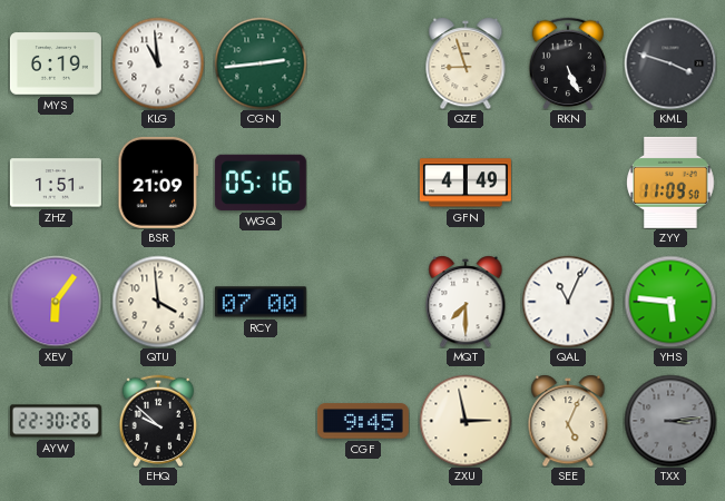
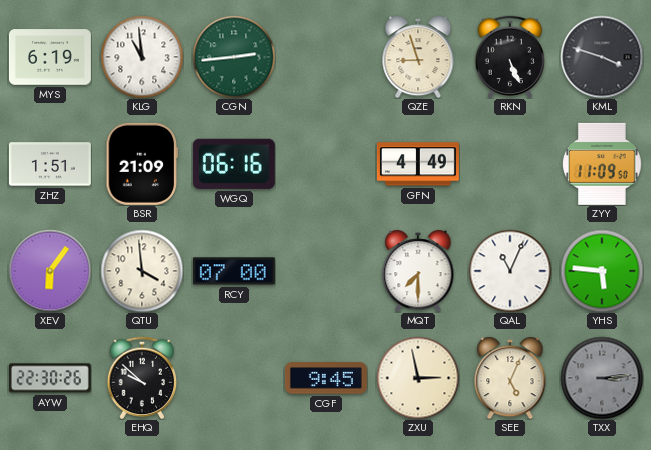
WGQ: 05:16 -> 06:16
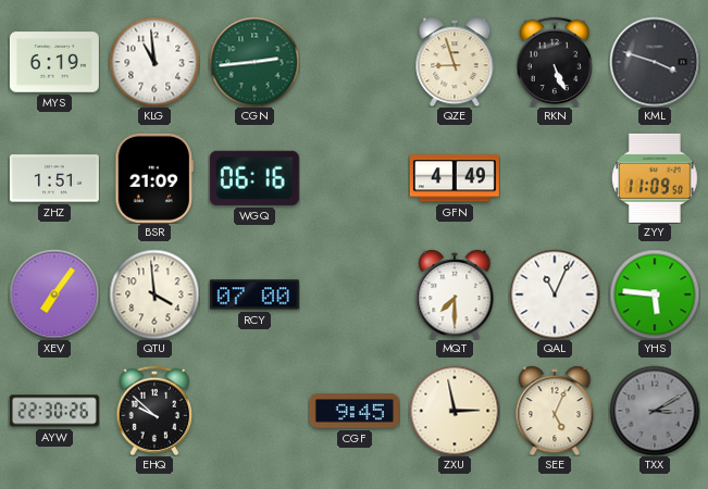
XEV: 6:06 -> 7:06
TXX: 3:14 -> 3:10
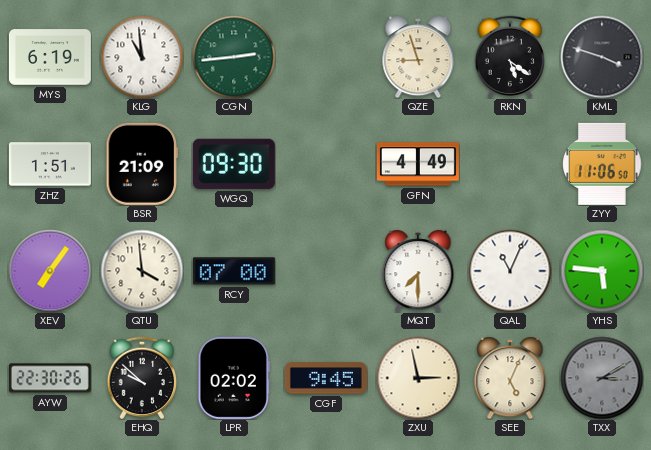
RKN: 5:26 -> 5:21
WGQ: 06:16 -> 09:30
ZYY: 11:09 -> 11:06
LPR: none -> 02:02
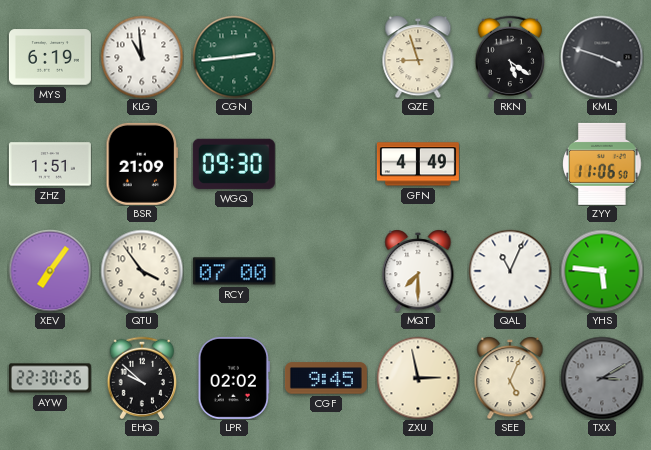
QTU: 3:59 -> 3:54
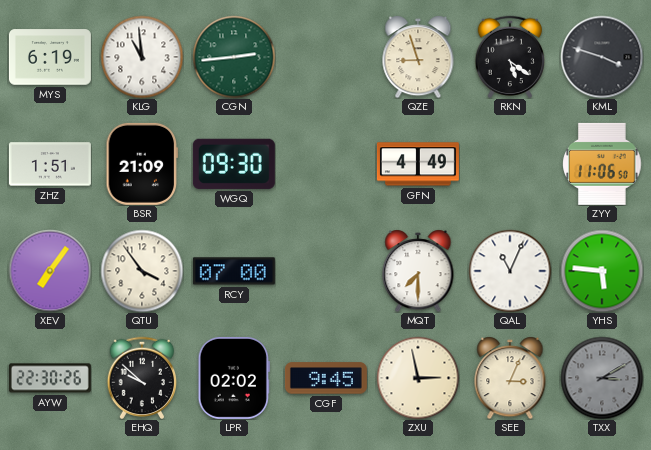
SEE: 5:04 -> 3:04
